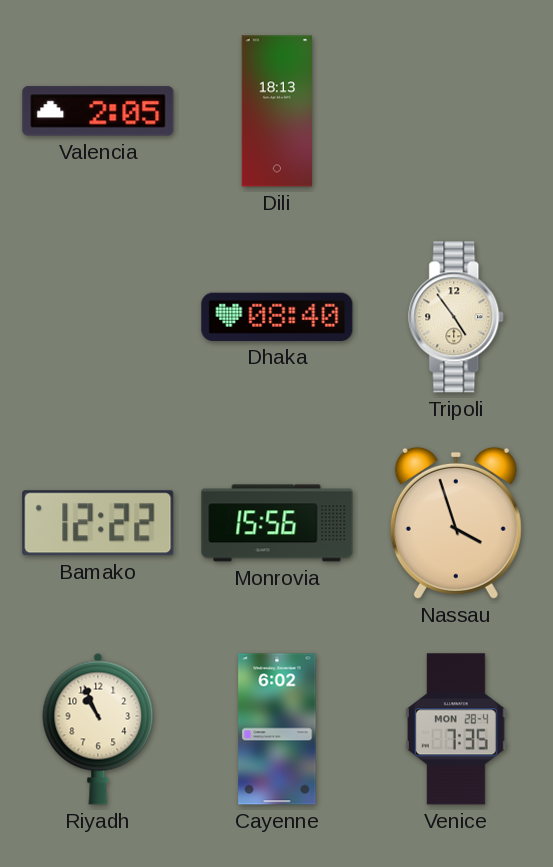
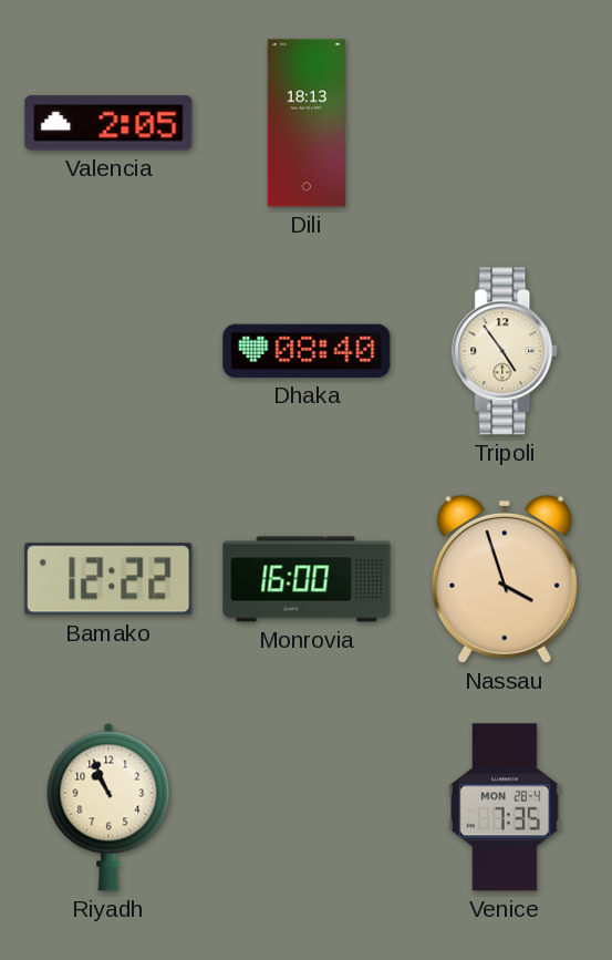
Monrovia: 15:56 -> 16:00
Cayenne: 6:02 -> none
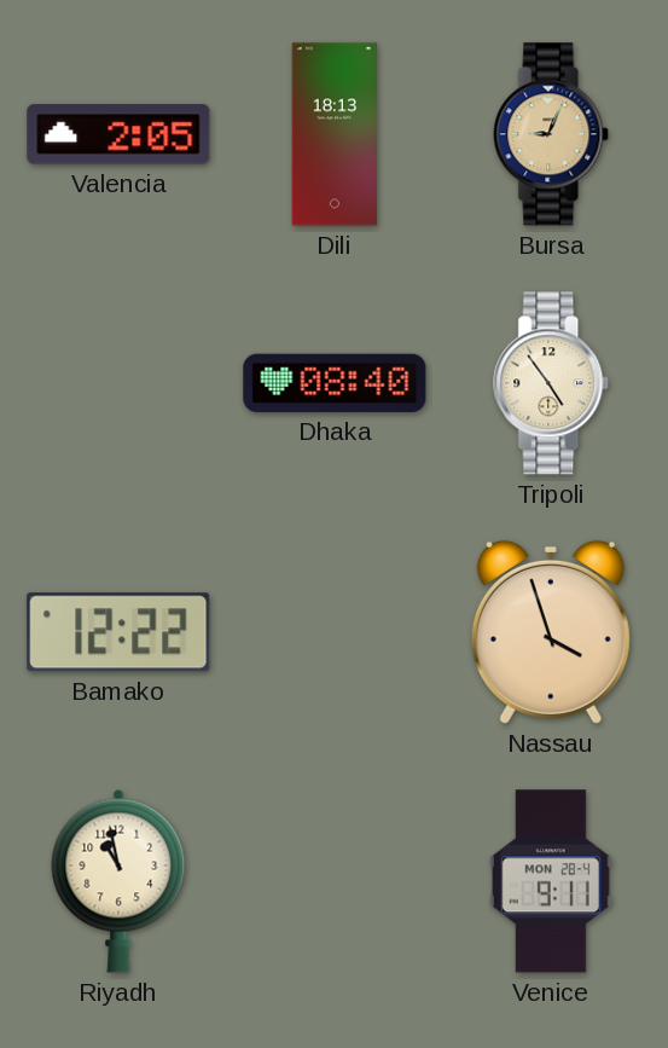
Bursa: none -> 9:04
Monrovia: 16:00 -> none
Riyadh: 10:56 -> 10:58
Venice: 7:35 -> 9:11
